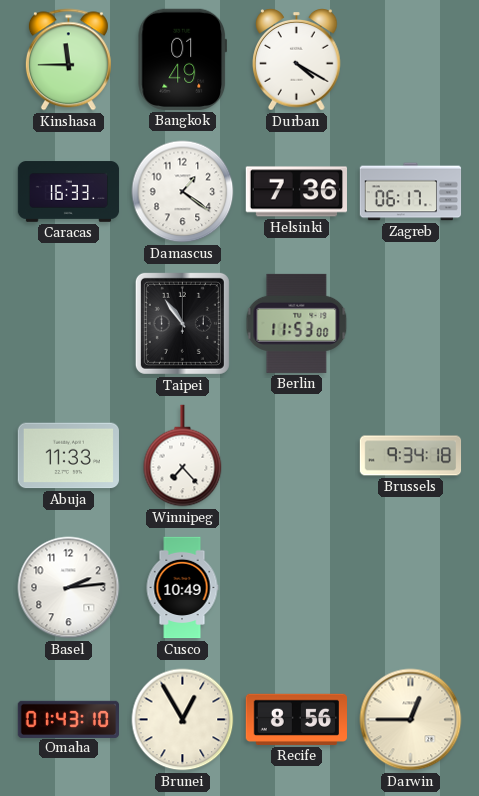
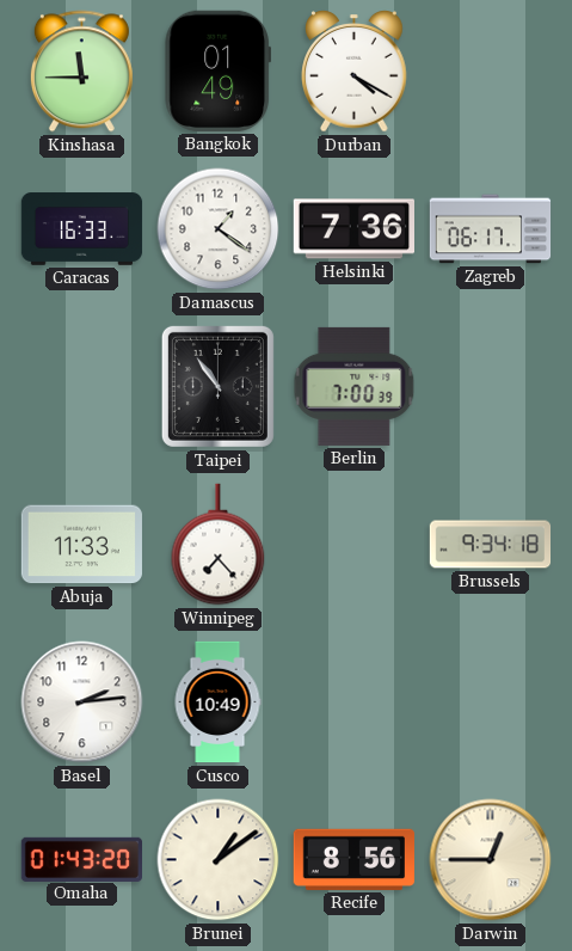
Berlin: 11:53 -> 7:00
Omaha: 01:43:10 -> 01:43:20
Brunei: 12:55 -> 1:09
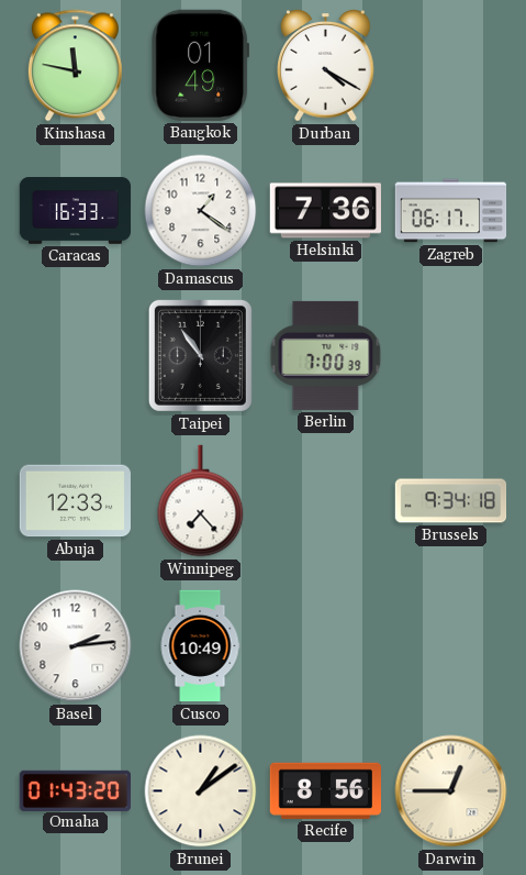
Kinshasa: 11:45 -> 11:47
Abuja: 11:33 -> 12:33
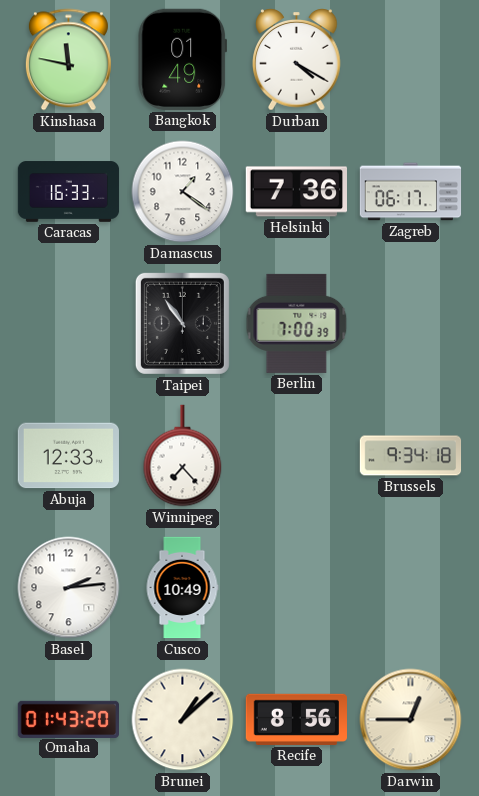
Brunei: 1:09 -> 1:08
